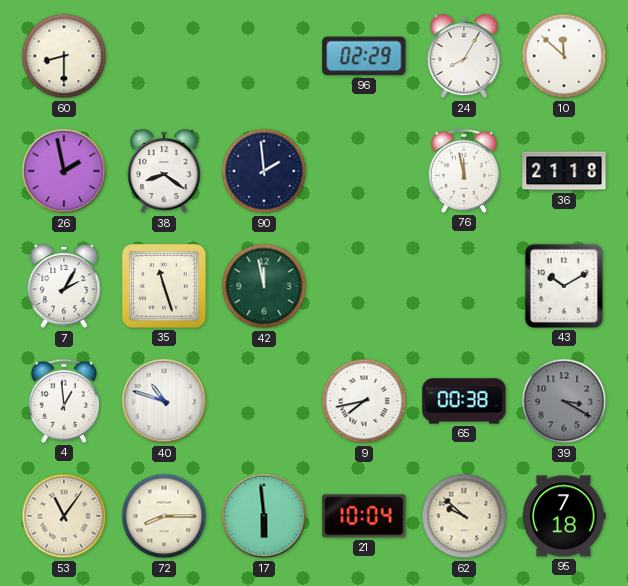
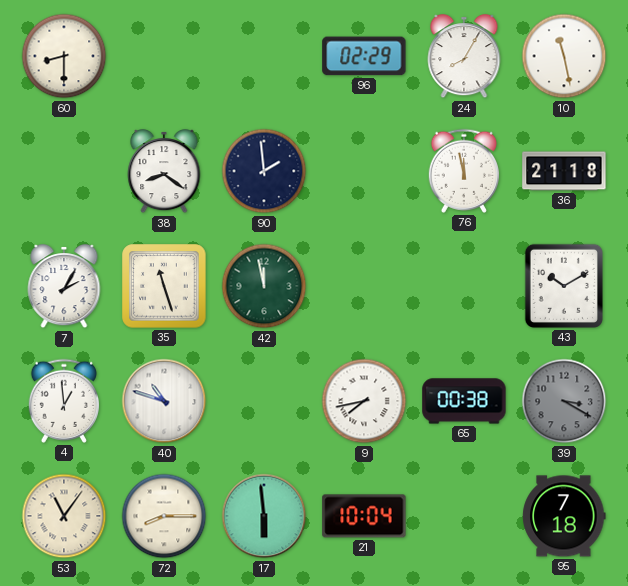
10: 11:52 -> 11:28
26: 1:58 -> none
62: 9:52 -> none
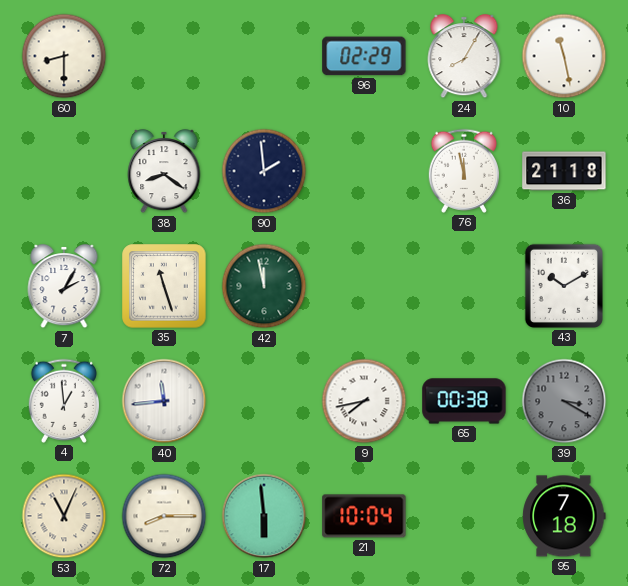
40: 10:48 -> 11:44
53: 11:06 -> 11:04
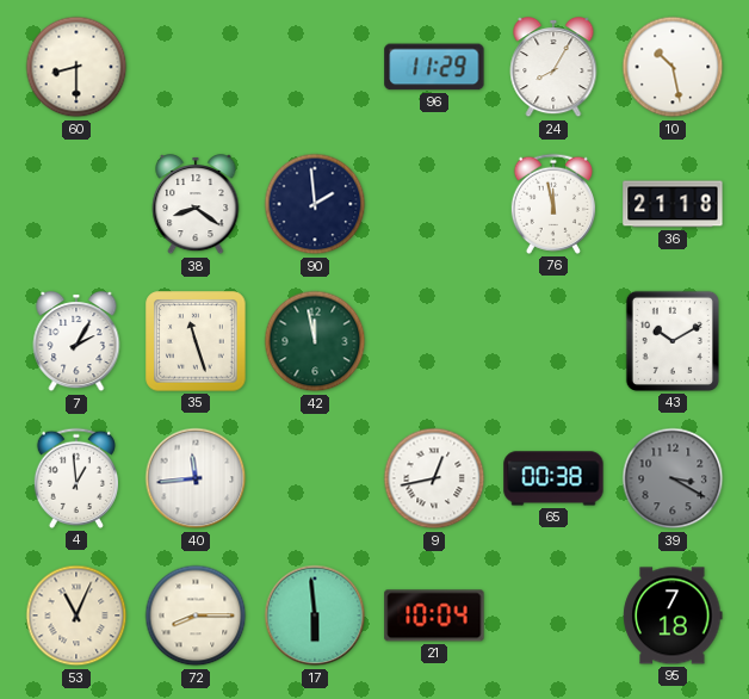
96: 02:29 -> 11:29
10: 11:28 -> 10:28
9: 7:43 -> 12:43
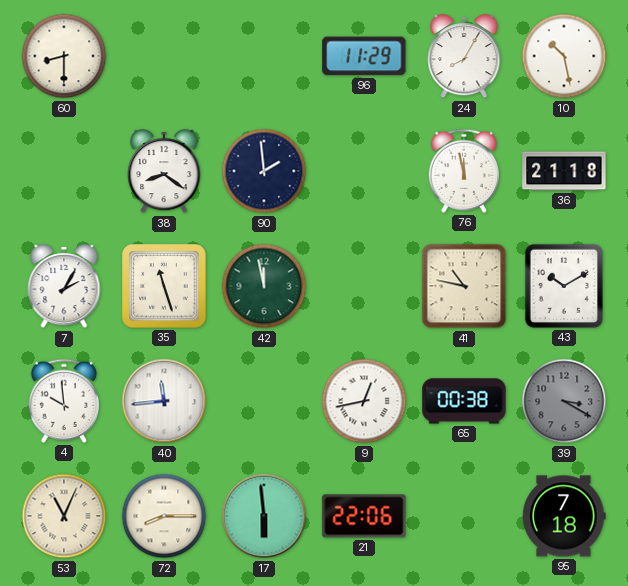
41: none -> 10:47
4: 12:59 -> 9:59
21: 10:04 -> 22:06
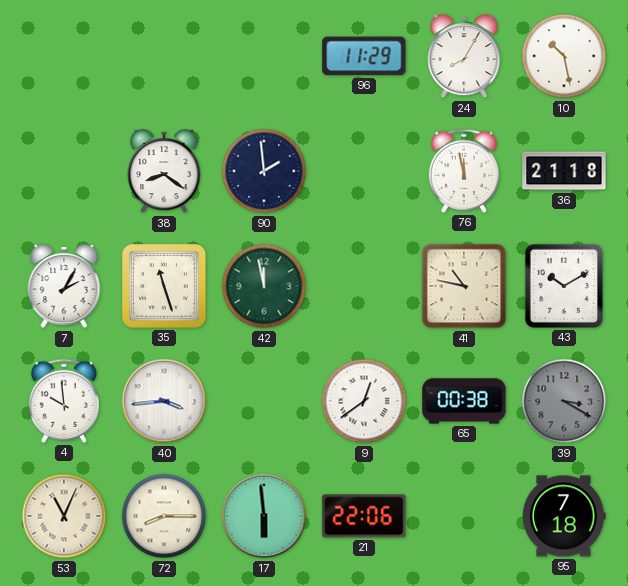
60: 8:30 -> none
40: 11:44 -> 3:44
9: 12:43 -> 12:39
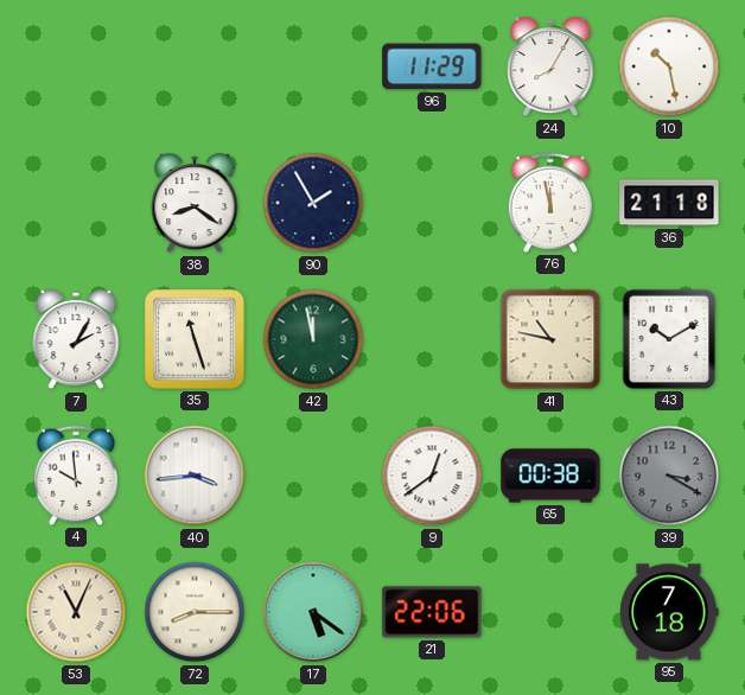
90: 1:59 -> 1:55
17: 5:59 -> 5:21
